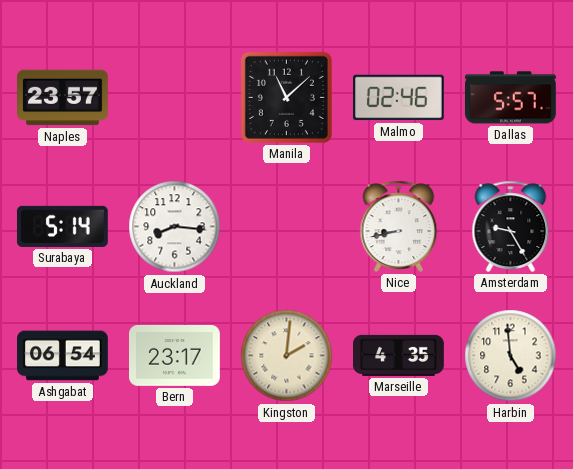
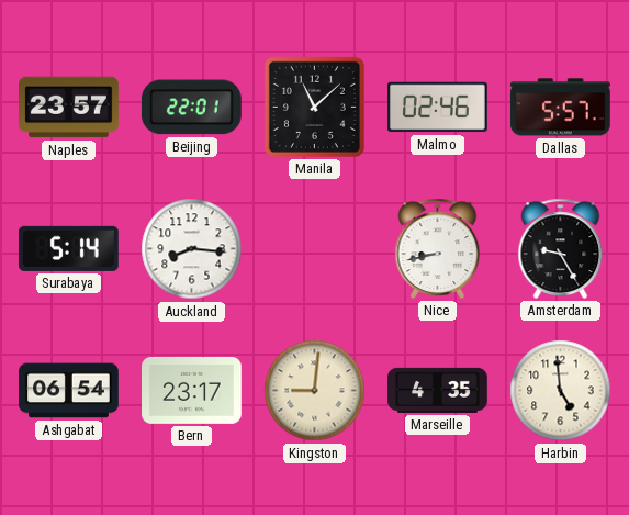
Beijing: none -> 22:01
Kingston: 2:01 -> 9:01
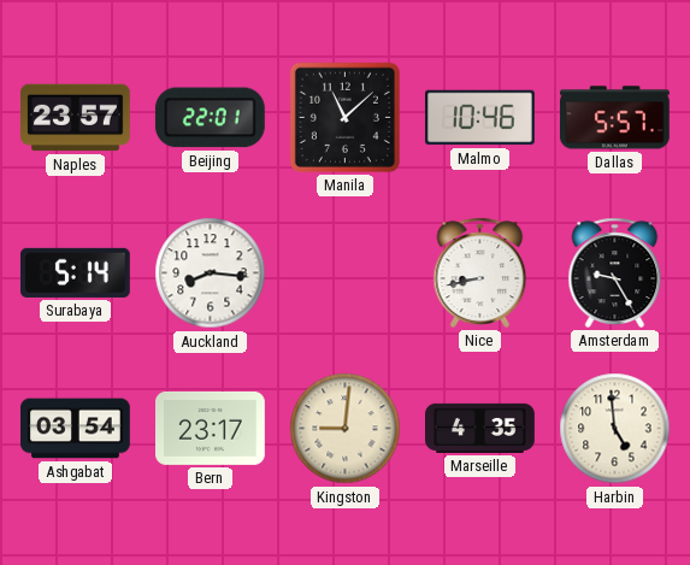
Malmo: 02:46 -> 10:46
Ashgabat: 06:54 -> 03:54
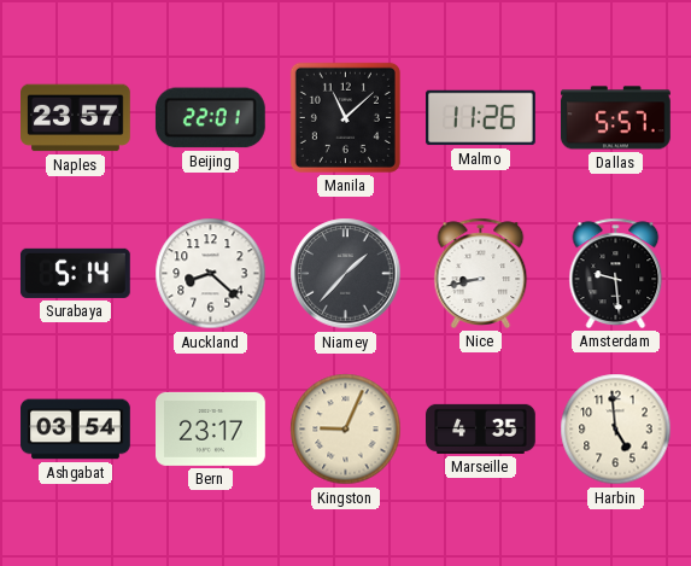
Malmo: 10:46 -> 11:26
Auckland: 8:16 -> 8:22
Niamey: none -> 1:37
Amsterdam: 9:25 -> 9:29
Kingston: 9:01 -> 9:04
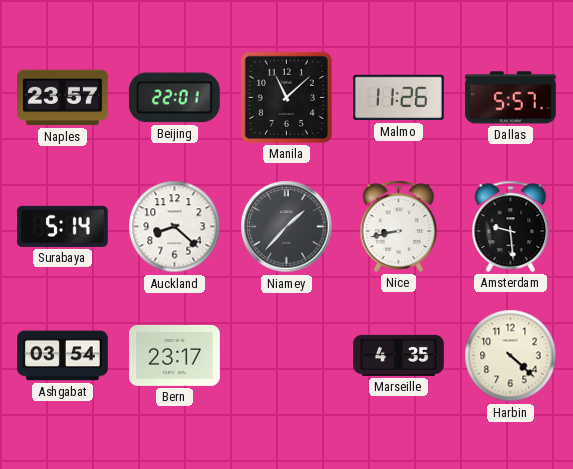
Kingston: 9:04 -> none
Harbin: 4:59 -> 4:22
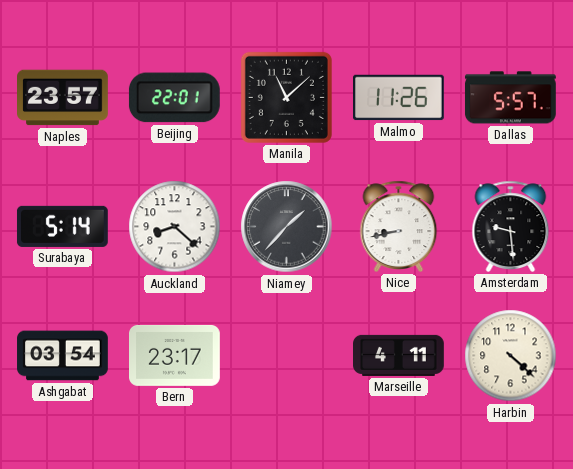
Marseille: 4:35 -> 4:11
